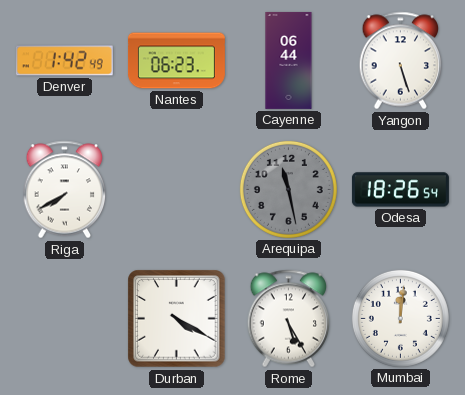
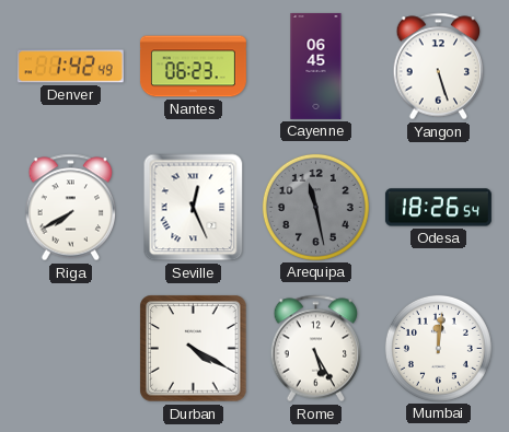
Cayenne: 06:44 -> 06:45
Seville: none -> 12:26
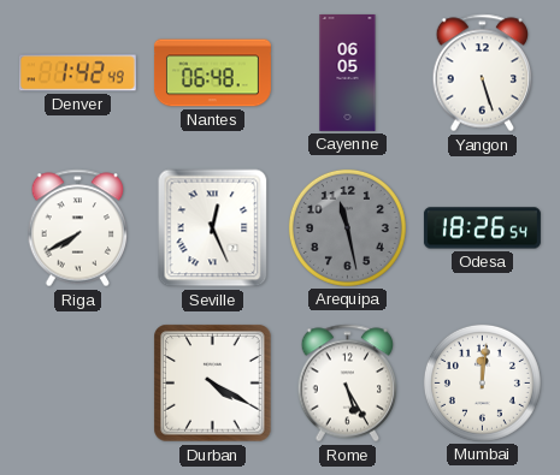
Nantes: 06:23 -> 06:48
Cayenne: 06:45 -> 06:05
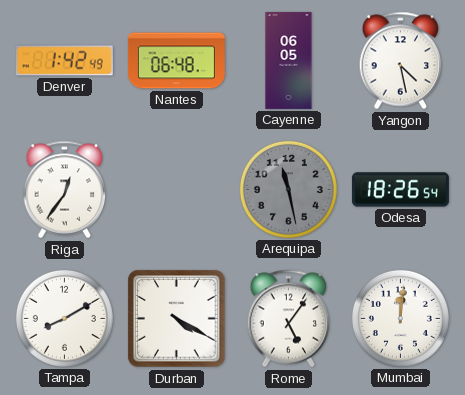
Yangon: 5:27 -> 4:28
Riga: 7:40 -> 12:36
Seville: 12:26 -> none
Tampa: none -> 8:10
Rome: 5:25 -> 5:06
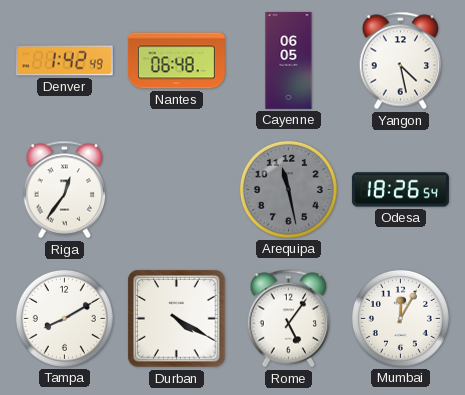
Mumbai: 12:01 -> 12:05
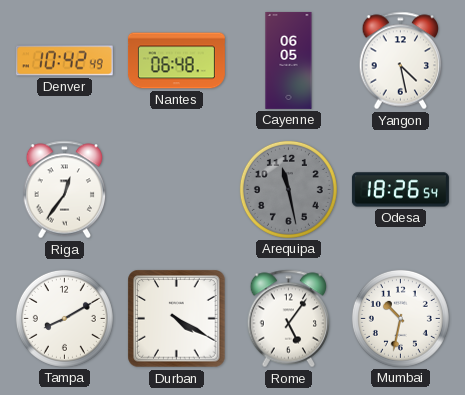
Denver: 1:42 -> 10:42
Mumbai: 12:05 -> 10:32
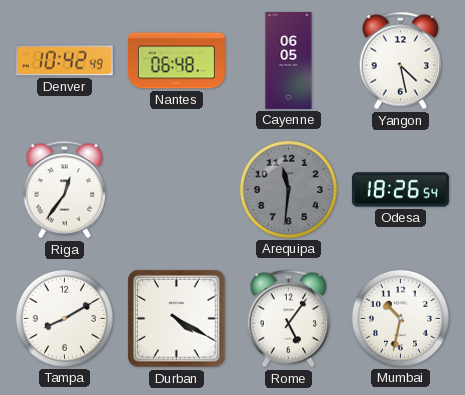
Arequipa: 11:28 -> 11:31
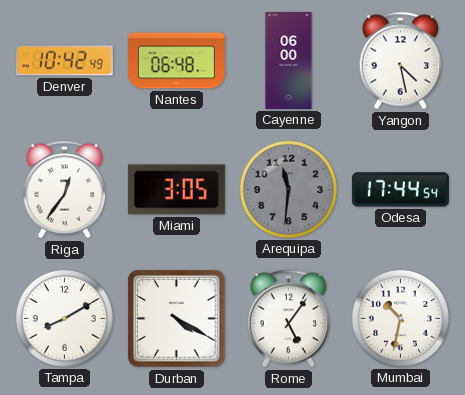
Cayenne: 06:05 -> 06:00
Miami: none -> 3:05
Odesa: 18:26 -> 17:44
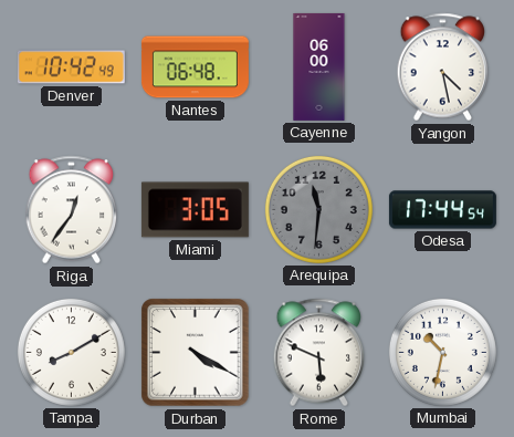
Rome: 5:06 -> 5:49
